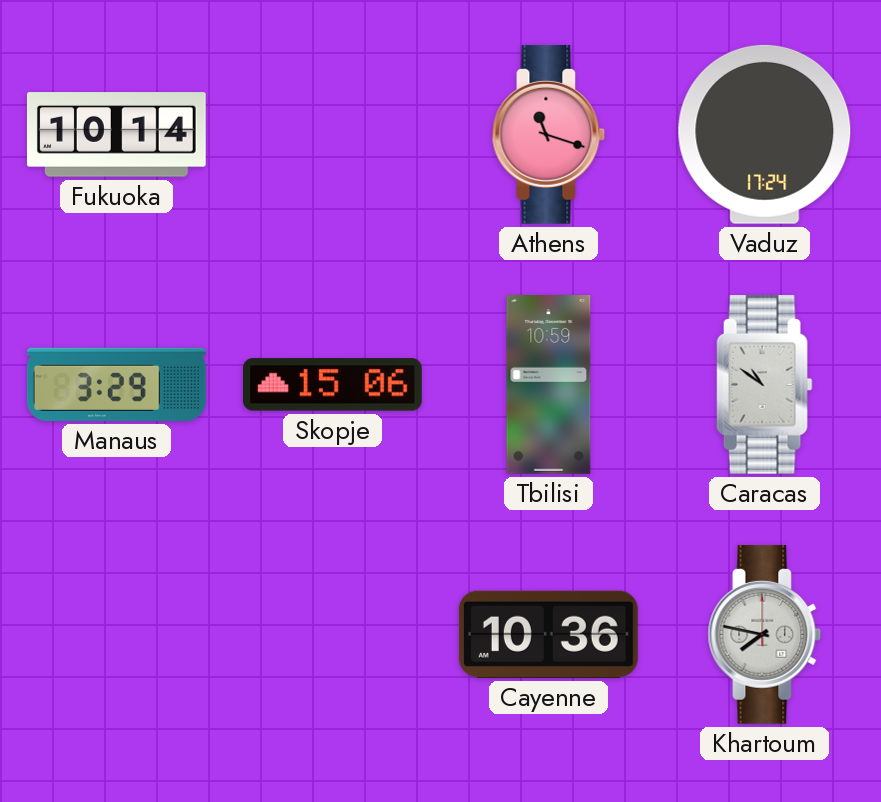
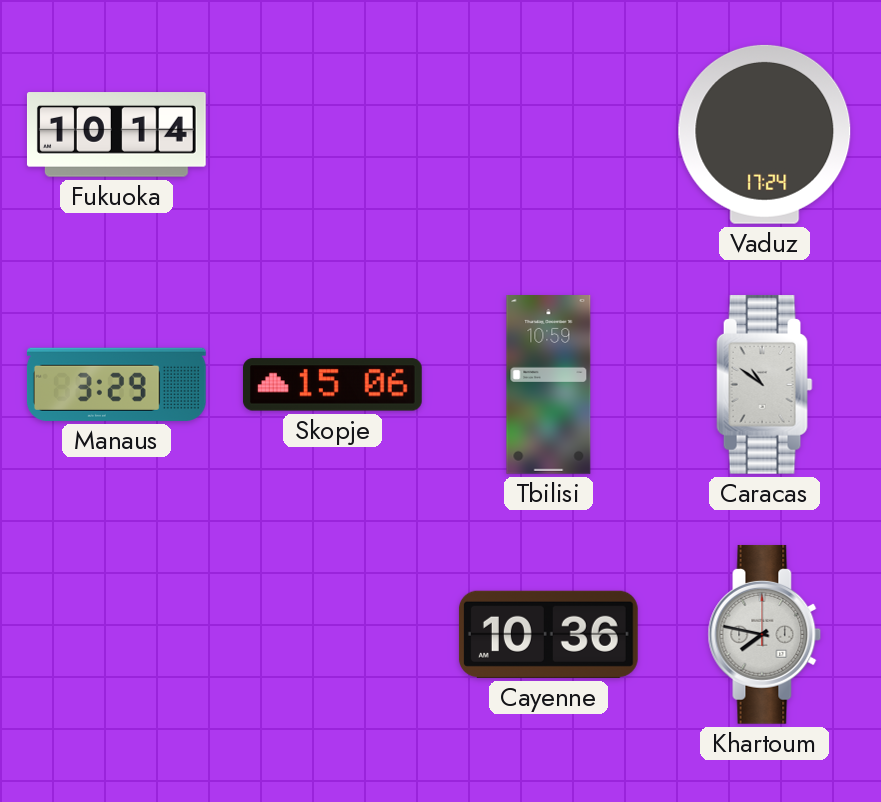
Athens: 11:18 -> none
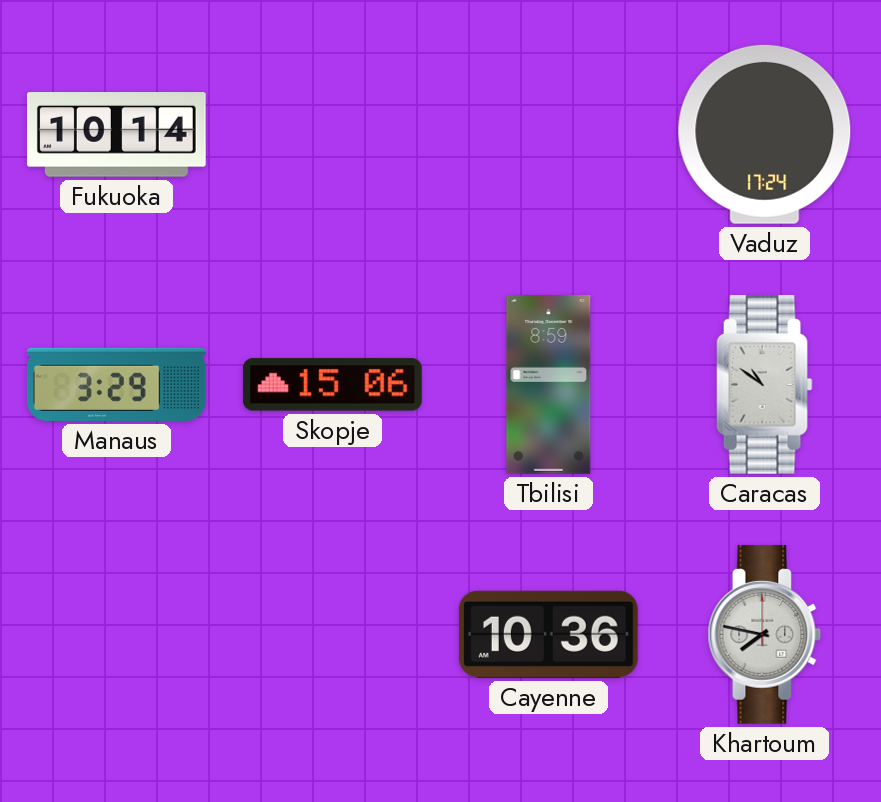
Tbilisi: 10:59 -> 8:59
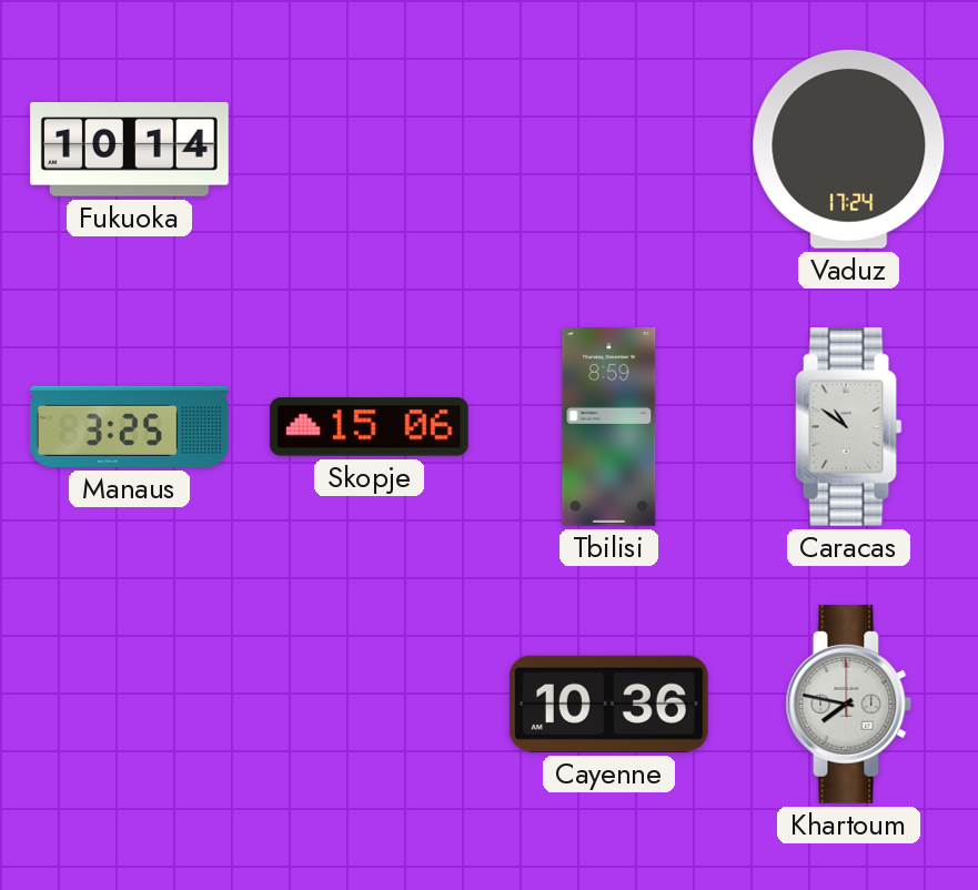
Manaus: 3:29 -> 3:25
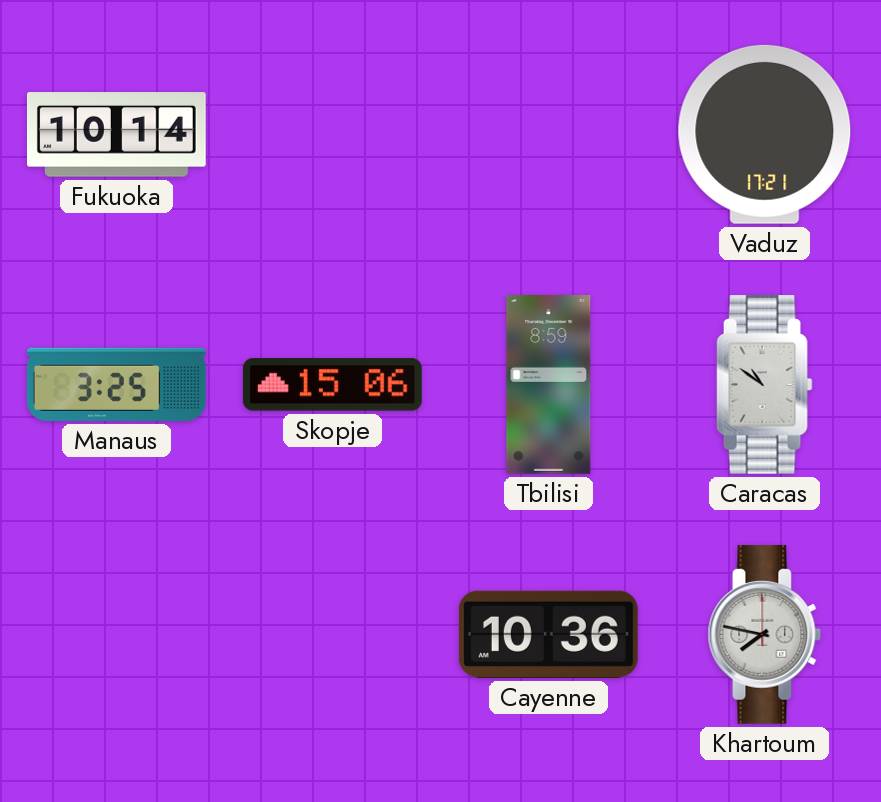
Vaduz: 17:24 -> 17:21
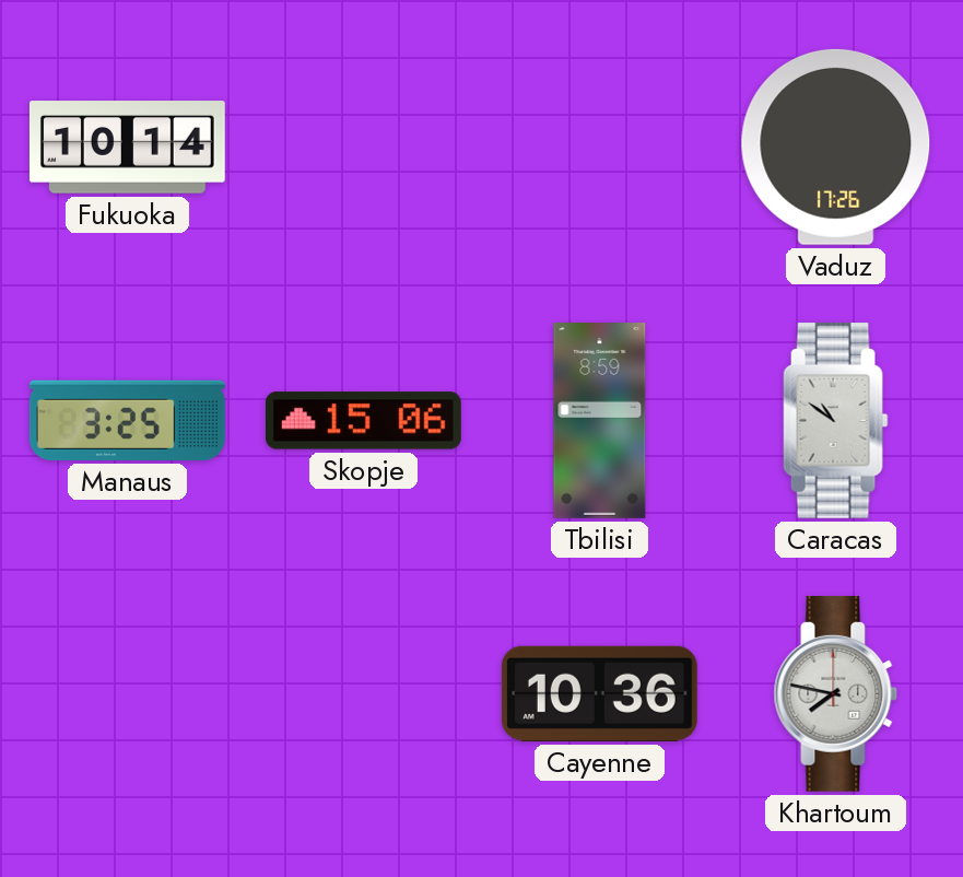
Vaduz: 17:21 -> 17:26
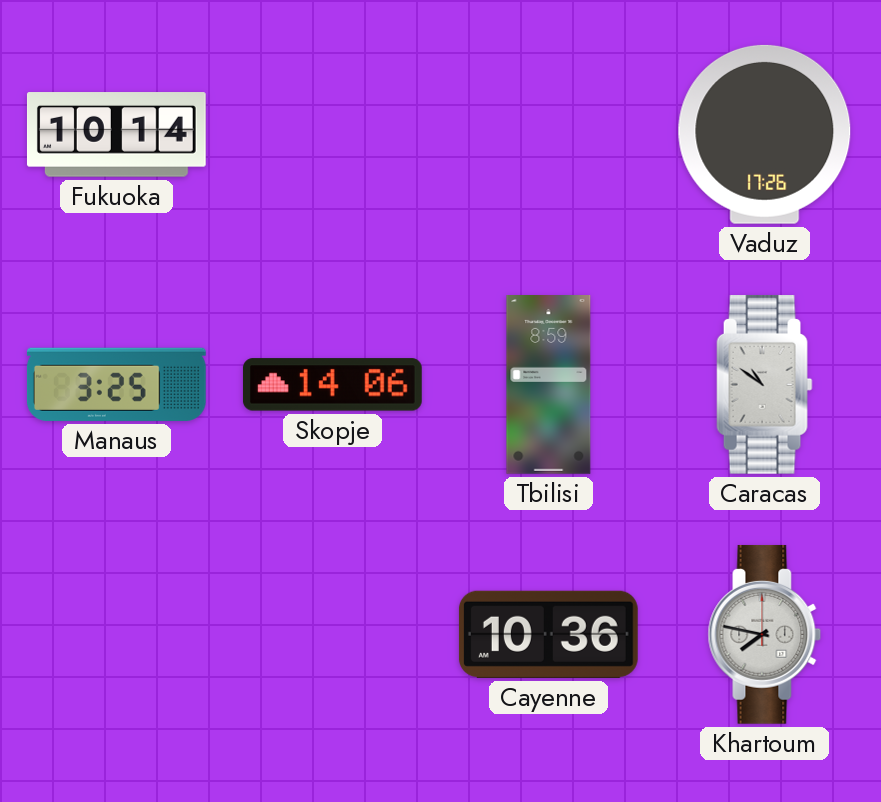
Skopje: 15:06 -> 14:06
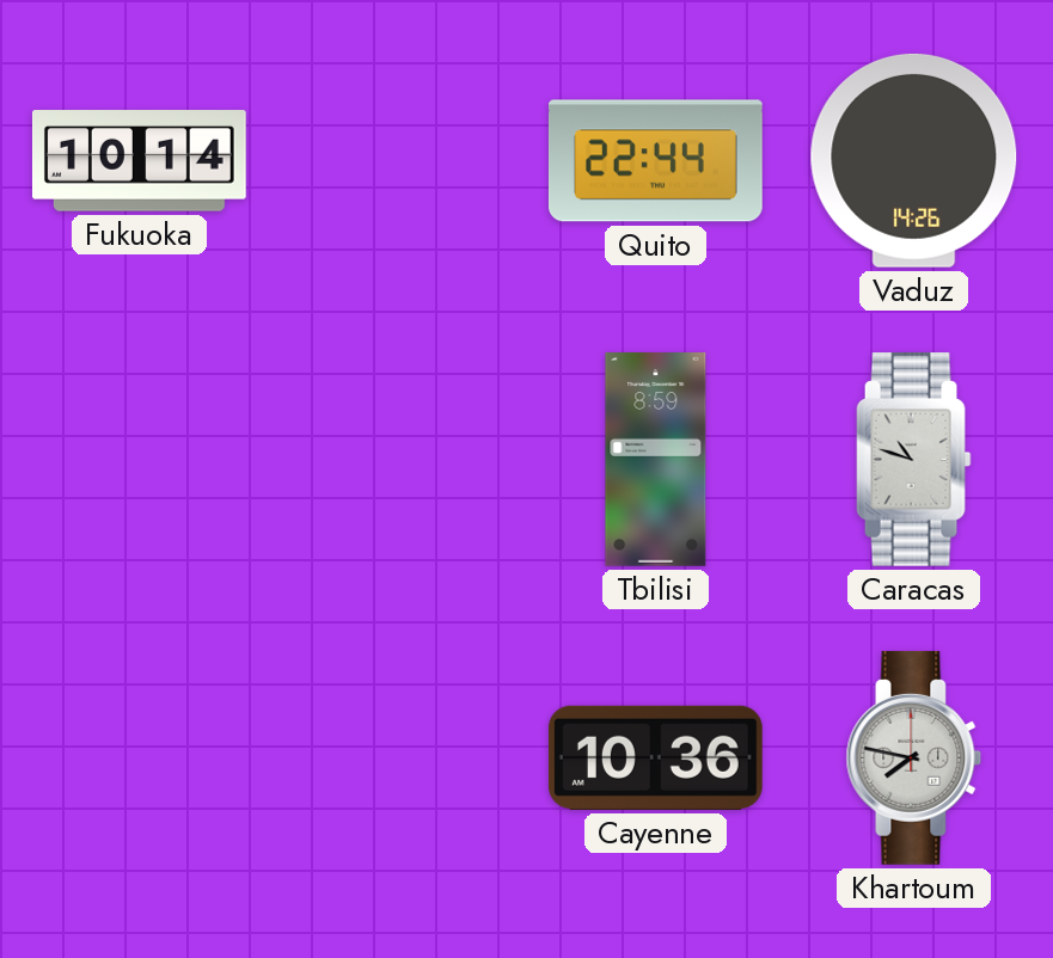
Quito: none -> 22:44
Vaduz: 17:26 -> 14:26
Manaus: 3:25 -> none
Skopje: 14:06 -> none
Caracas: 10:51 -> 10:48
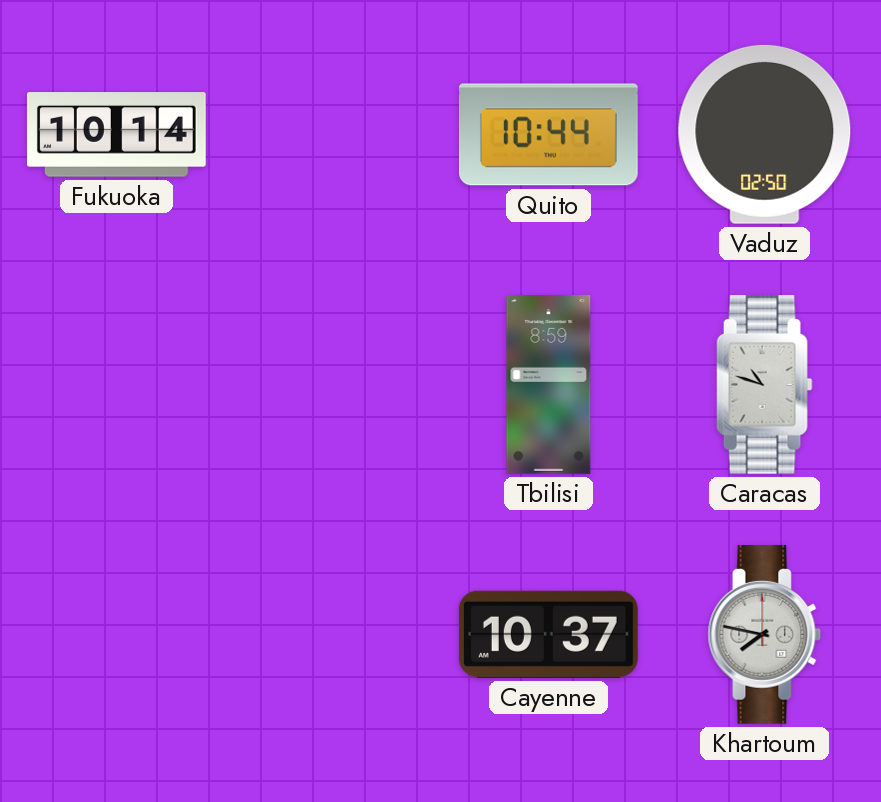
Quito: 22:44 -> 10:44
Vaduz: 14:26 -> 02:50
Cayenne: 10:36 -> 10:37
